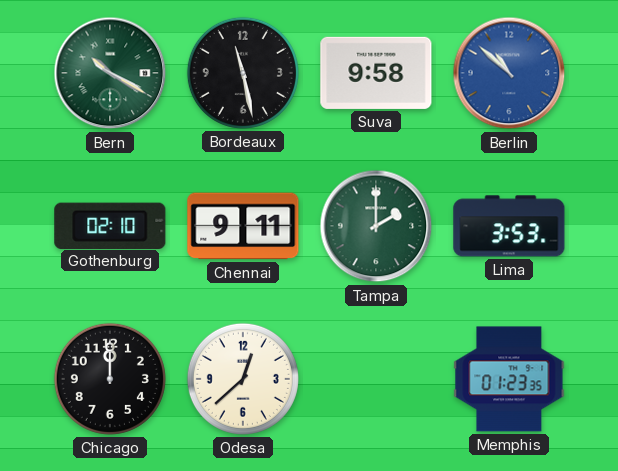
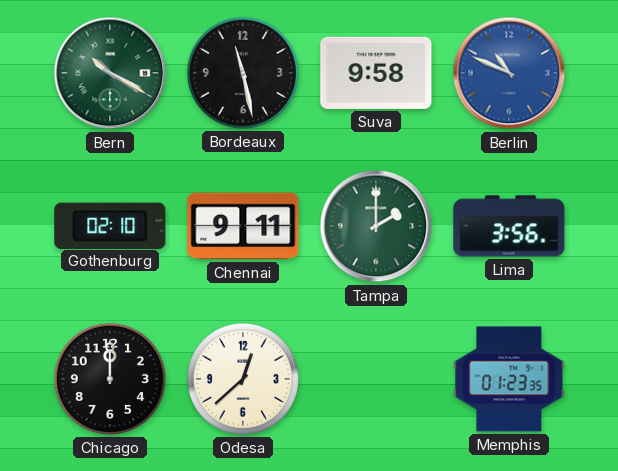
Berlin: 10:52 -> 10:49
Lima: 3:53 -> 3:56
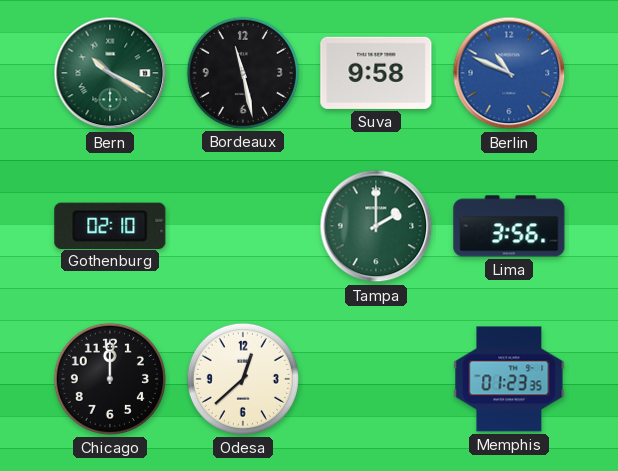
Chennai: 9:11 -> none
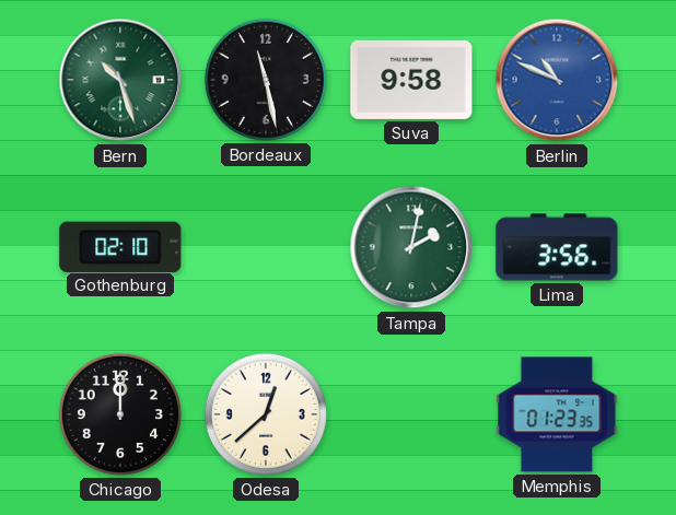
Bern: 10:20 -> 10:27
Tampa: 2:00 -> 2:02
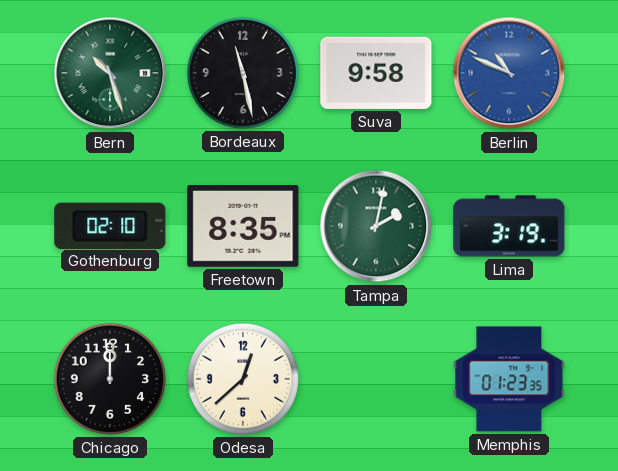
Freetown: none -> 8:35
Lima: 3:56 -> 3:19
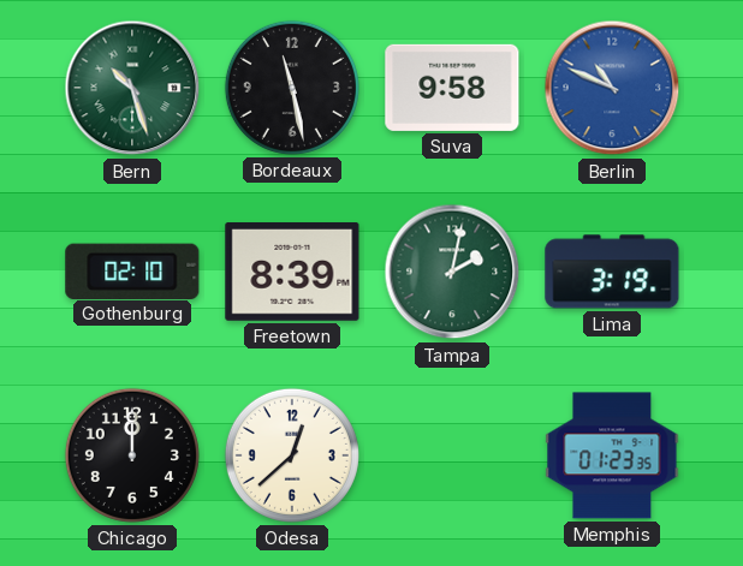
Freetown: 8:35 -> 8:39
